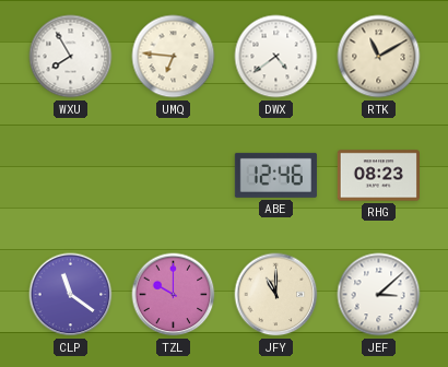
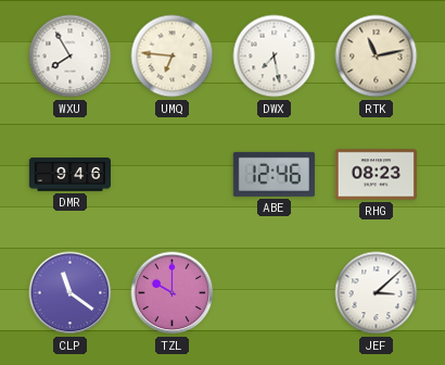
DWX: 4:39 -> 7:28
RTK: 11:10 -> 11:13
DMR: none -> 9:46
JFY: 11:00 -> none
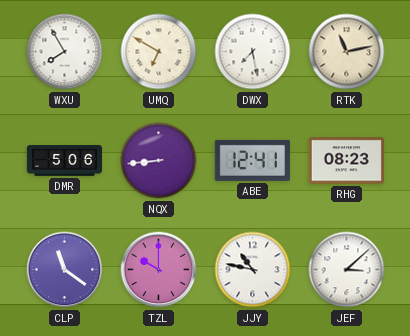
UMQ: 6:46 -> 6:50
DMR: 9:46 -> 5:06
NQX: none -> 8:44
ABE: 12:46 -> 12:41
JJY: none -> 10:47
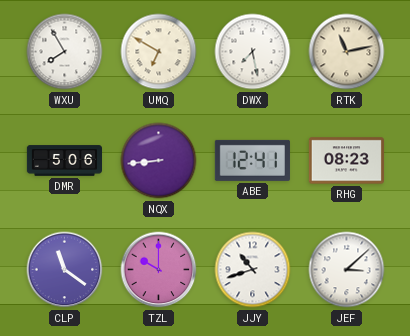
JJY: 10:47 -> 10:42
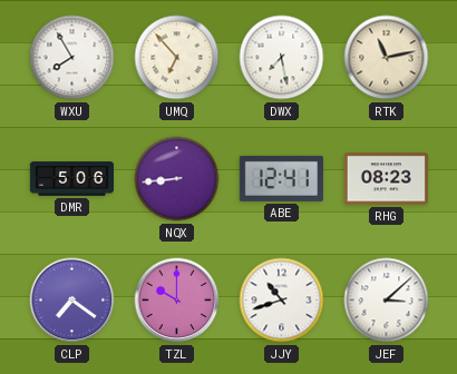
UMQ: 6:50 -> 6:53
CLP: 11:21 -> 7:21
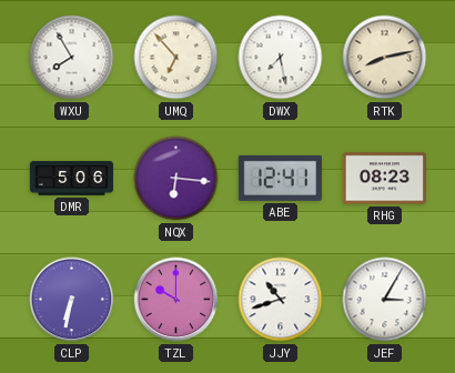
RTK: 11:13 -> 8:13
NQX: 8:44 -> 6:16
CLP: 7:21 -> 6:32
JEF: 3:08 -> 3:05
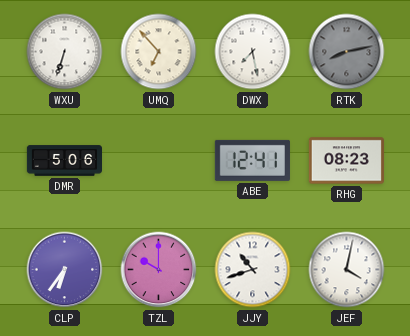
WXU: 7:55 -> 6:33
RTK dial: cream -> grey
NQX: 6:16 -> none
CLP: 6:32 -> 6:36
JEF: 3:05 -> 4:02
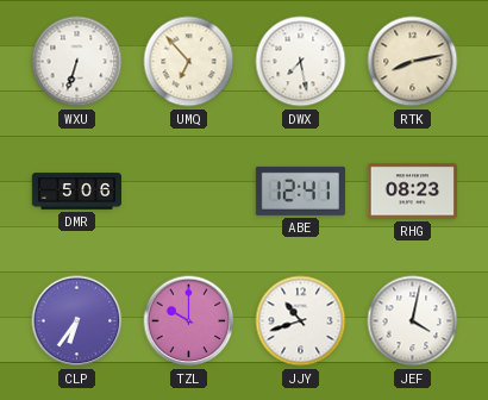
RTK dial: grey -> cream
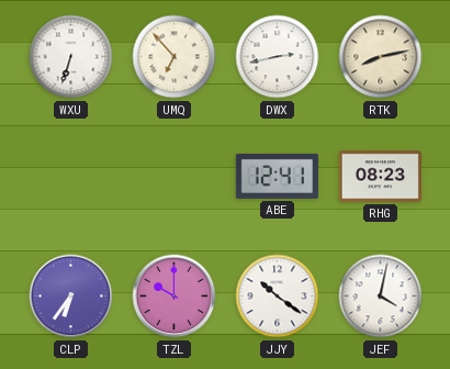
DWX: 7:28 -> 2:43
DMR: 5:06 -> none
JJY: 10:42 -> 10:21
